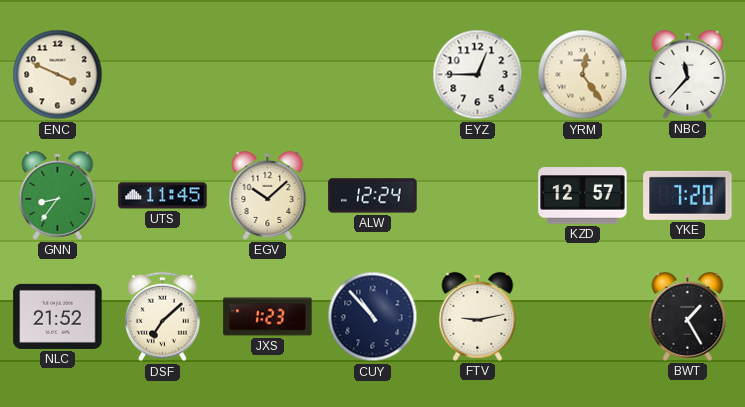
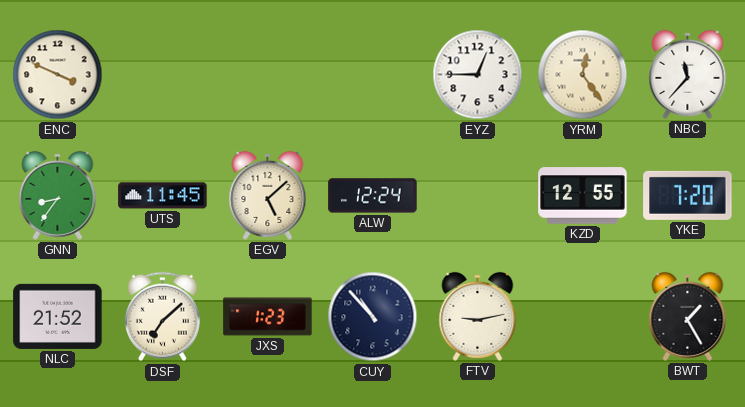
EGV: 10:08 -> 5:08
KZD: 12:57 -> 12:55
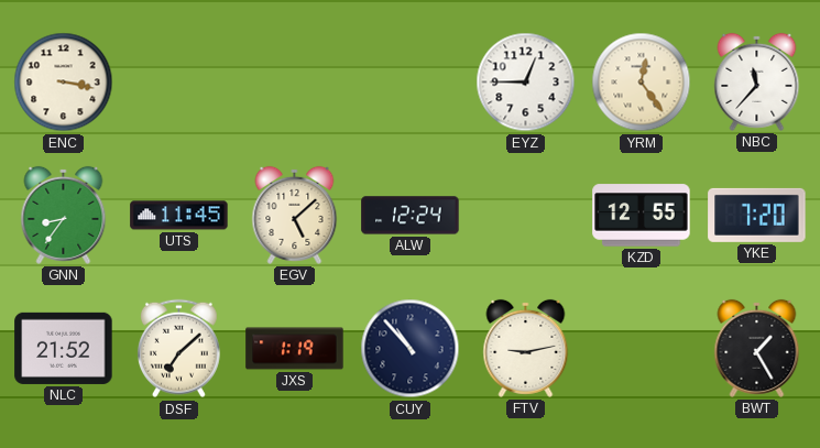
ENC: 3:49 -> 3:17
JXS: 1:23 -> 1:19
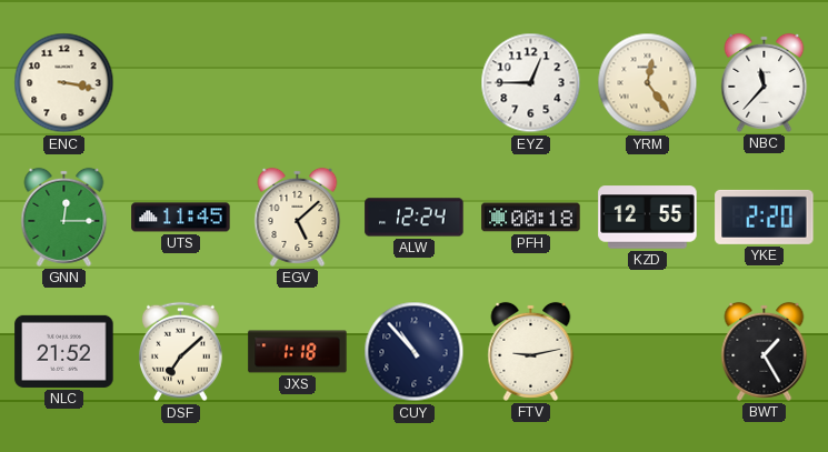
GNN: 8:36 -> 12:15
PFH: none -> 00:18
YKE: 7:20 -> 2:20
JXS: 1:19 -> 1:18
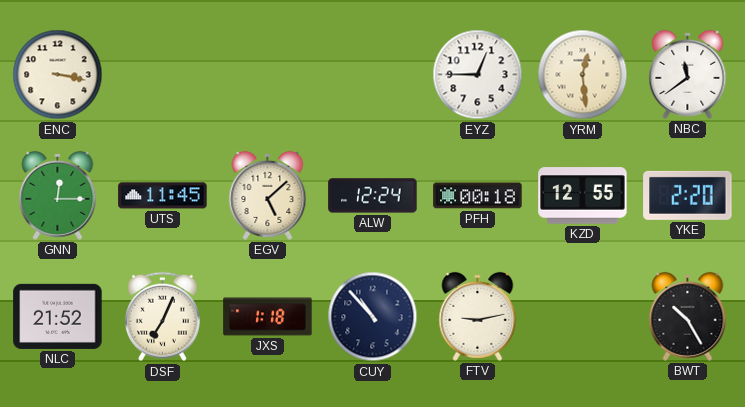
YRM: 12:24 -> 12:29
NBC: 11:37 -> 11:39
DSF: 7:08 -> 7:04
BWT: 1:25 -> 10:25
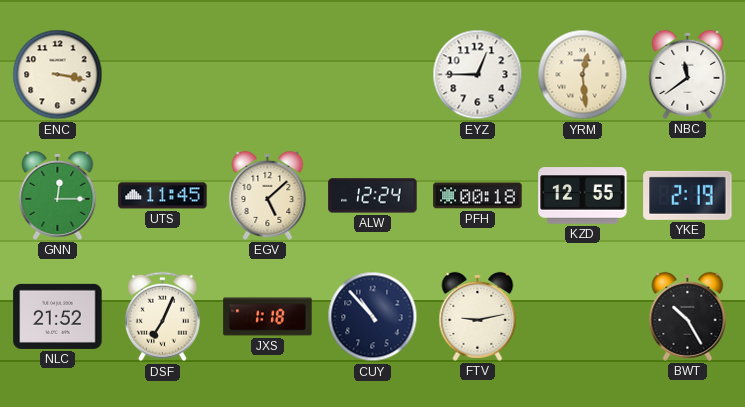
YKE: 2:20 -> 2:19
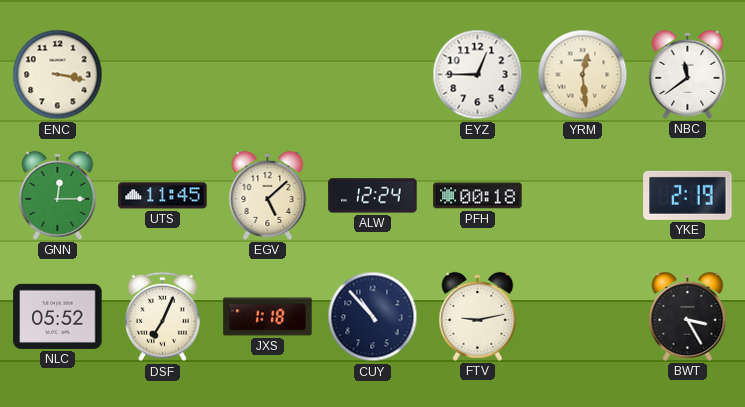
KZD: 12:55 -> none
NLC: 21:52 -> 05:52
BWT: 10:25 -> 3:25
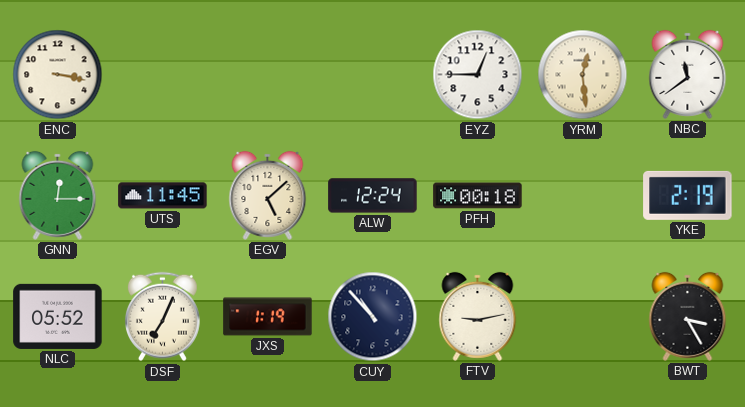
JXS: 1:18 -> 1:19
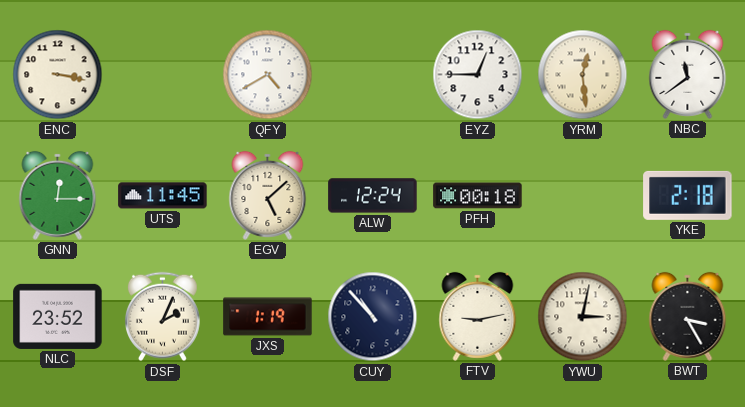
QFY: none -> 4:40
YKE: 2:19 -> 2:18
NLC: 05:52 -> 23:52
DSF: 7:04 -> 2:04
YWU: none -> 3:02
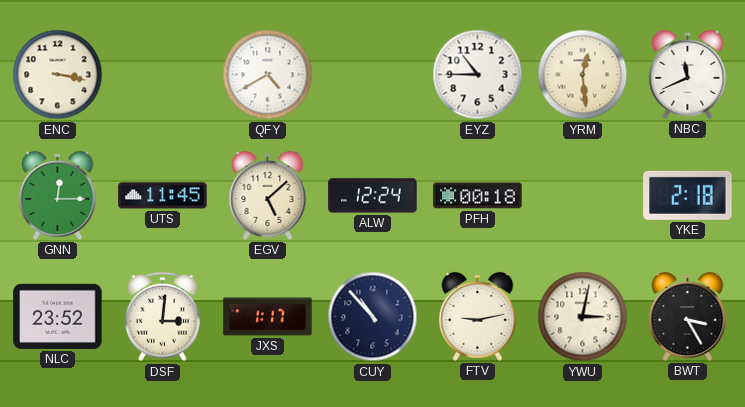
EYZ: 12:45 -> 10:45
NBC: 11:39 -> 11:41
DSF: 2:04 -> 3:01
JXS: 1:19 -> 1:17
